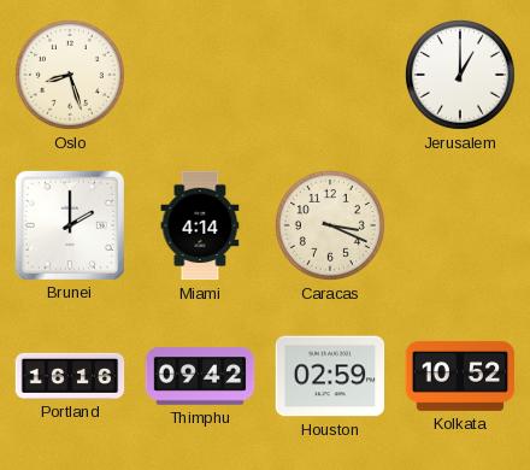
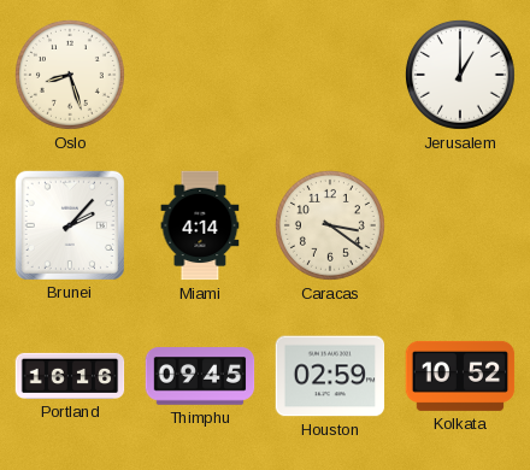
Brunei: 2:00 -> 2:07
Caracas: 3:19 -> 3:21
Thimphu: 09:42 -> 09:45
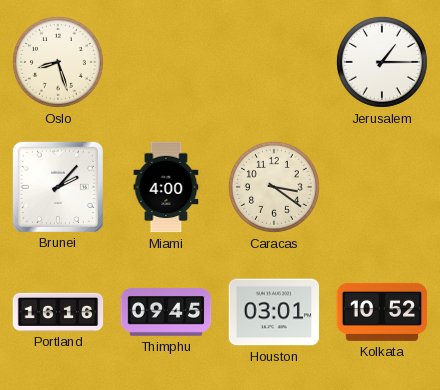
Jerusalem: 1:00 -> 1:15
Miami: 4:14 -> 4:00
Houston: 02:59 -> 03:01
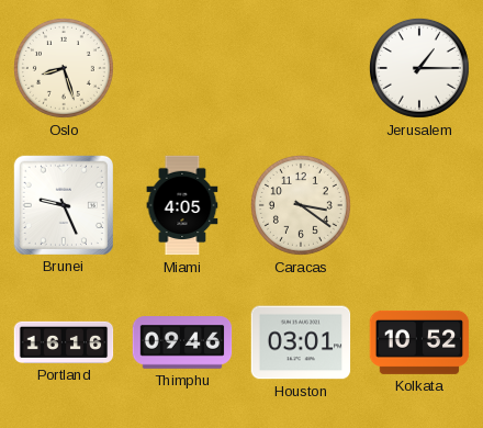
Brunei: 2:07 -> 9:26
Miami: 4:00 -> 4:05
Thimphu: 09:45 -> 09:46
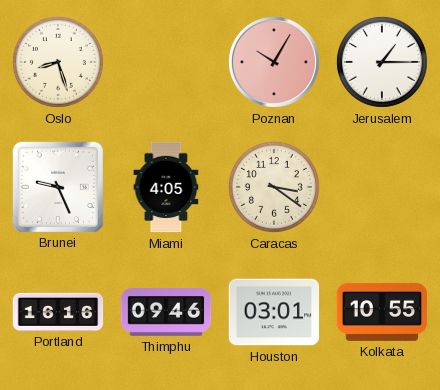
Poznan: none -> 10:05
Kolkata: 10:52 -> 10:55
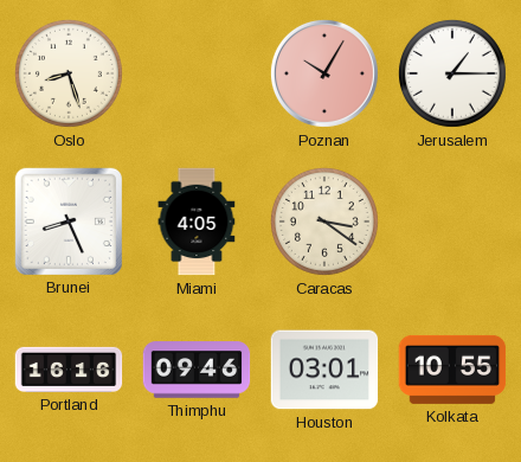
Brunei: 9:26 -> 8:26
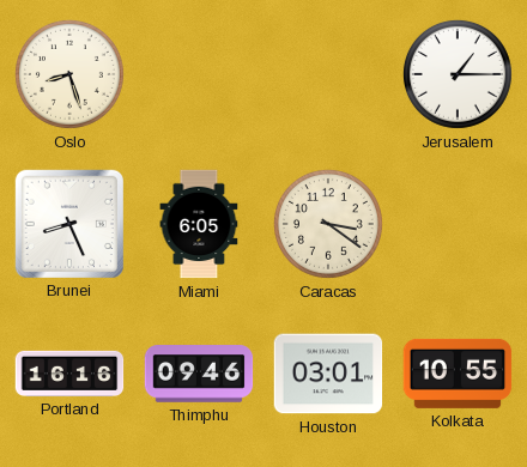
Poznan: 10:05 -> none
Miami: 4:05 -> 6:05
